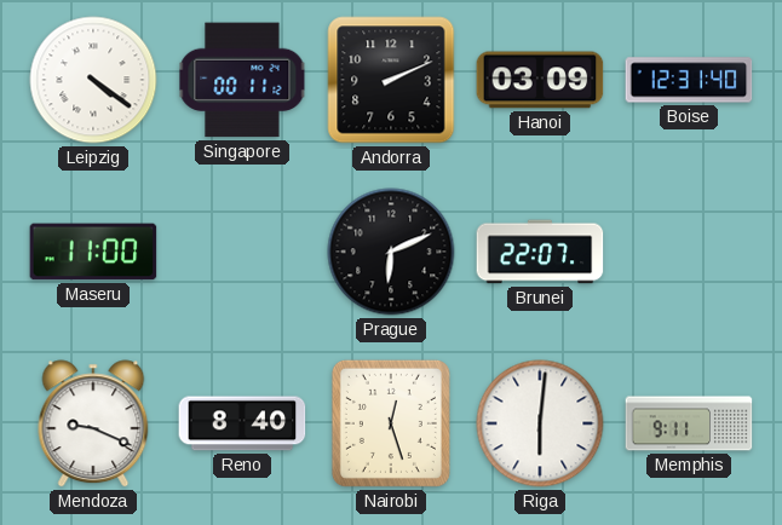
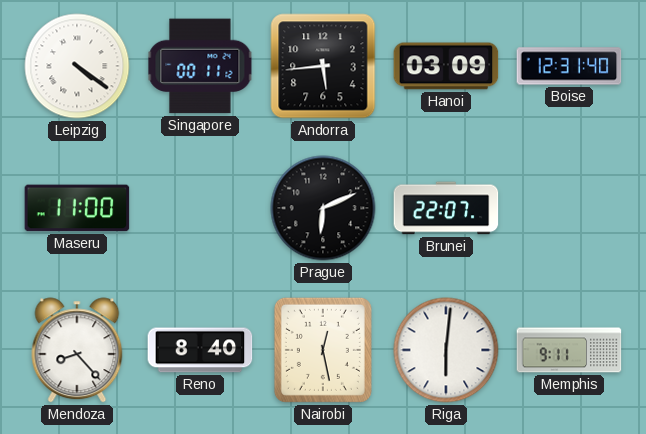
Andorra: 2:11 -> 5:44
Mendoza: 9:19 -> 8:23
Nairobi: 12:27 -> 12:28
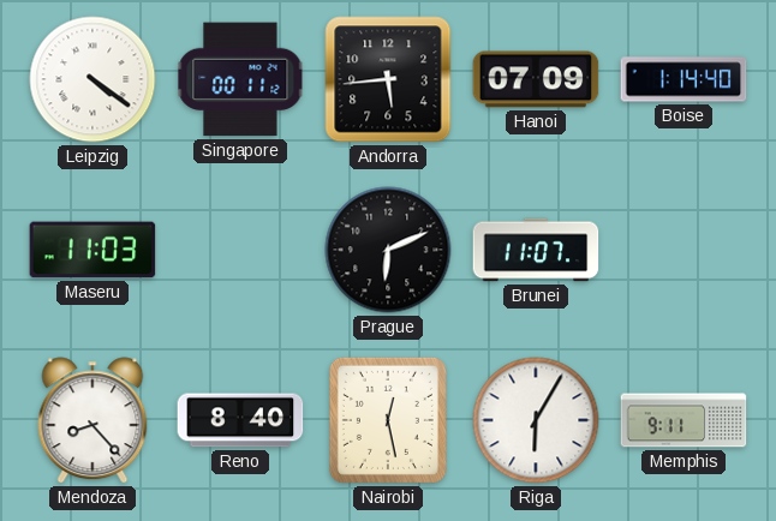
Hanoi: 03:09 -> 07:09
Boise: 12:31 -> 1:14
Maseru: 11:00 -> 11:03
Brunei: 22:07 -> 11:07
Riga: 6:01 -> 6:05
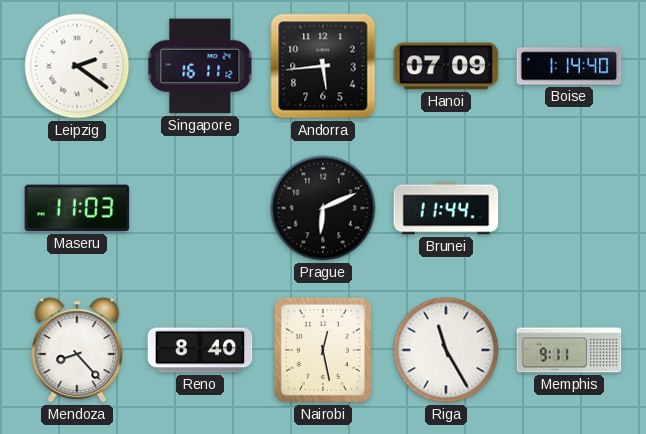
Leipzig: 4:21 -> 2:21
Singapore: 00:11 -> 16:11
Brunei: 11:07 -> 11:44
Riga: 6:05 -> 11:25
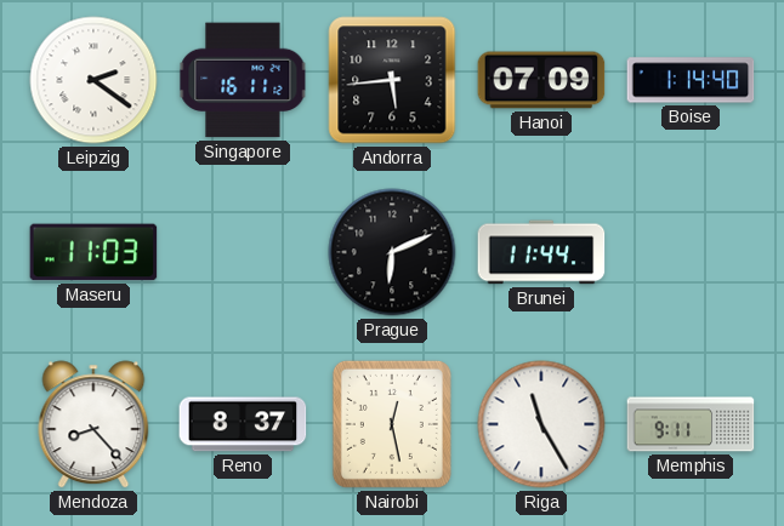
Reno: 8:40 -> 8:37
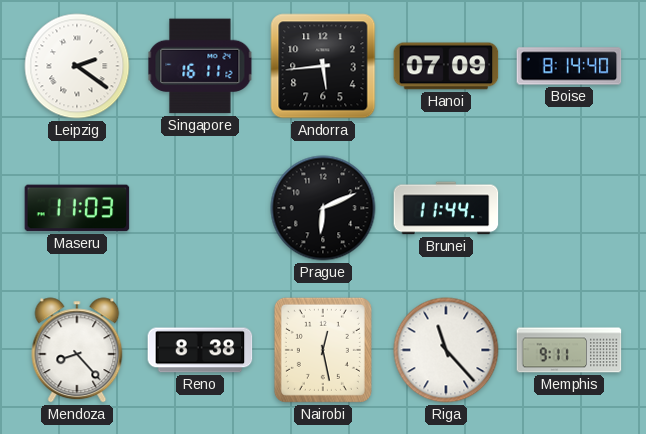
Boise: 1:14 -> 8:14
Reno: 8:37 -> 8:38
Riga: 11:25 -> 11:23
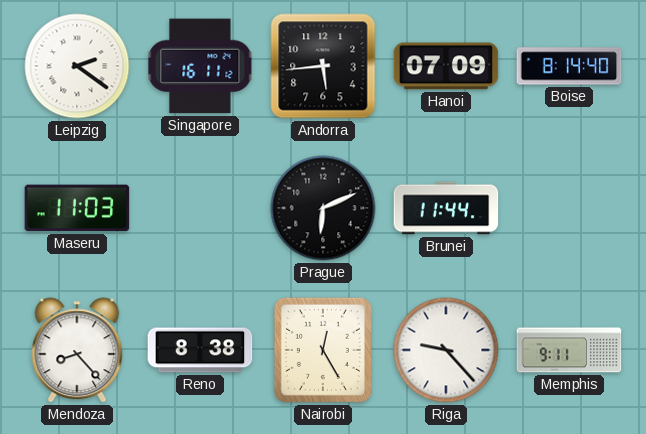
Nairobi: 12:28 -> 12:25
Riga: 11:23 -> 9:23
